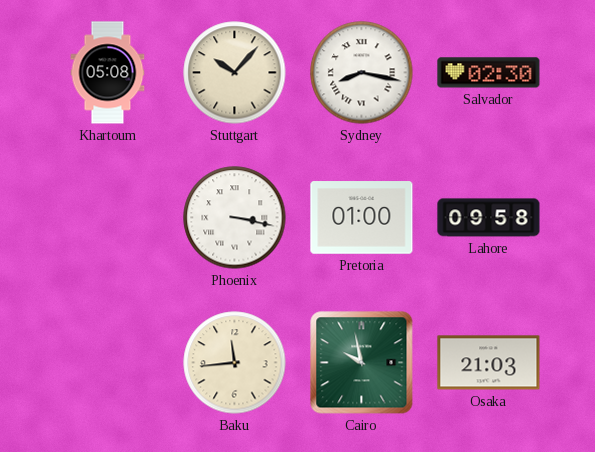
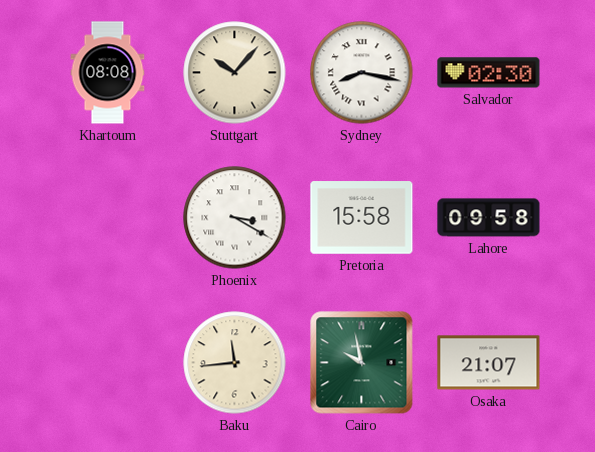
Khartoum: 05:08 -> 08:08
Phoenix: 3:17 -> 3:20
Pretoria: 01:00 -> 15:58
Osaka: 21:03 -> 21:07
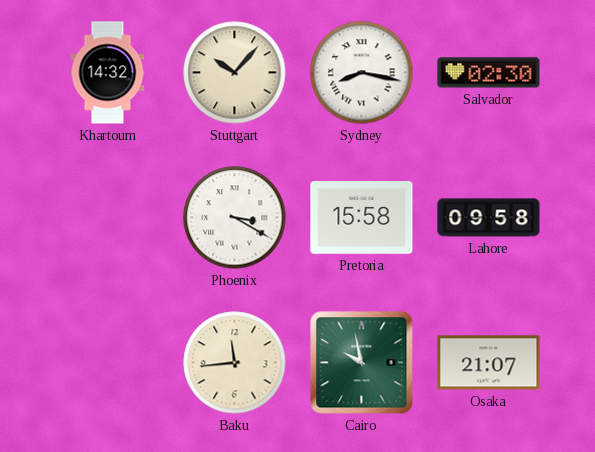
Khartoum: 08:08 -> 14:32
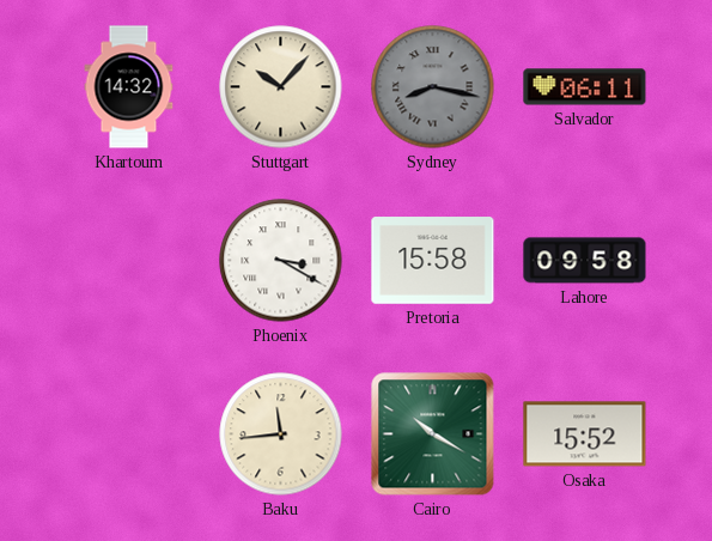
Sydney dial: white -> grey
Salvador: 02:30 -> 06:11
Cairo: 9:58 -> 10:20
Osaka: 21:07 -> 15:52
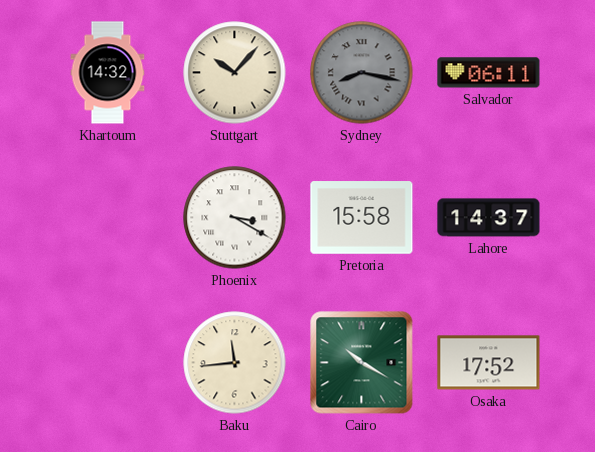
Lahore: 09:58 -> 14:37
Osaka: 15:52 -> 17:52
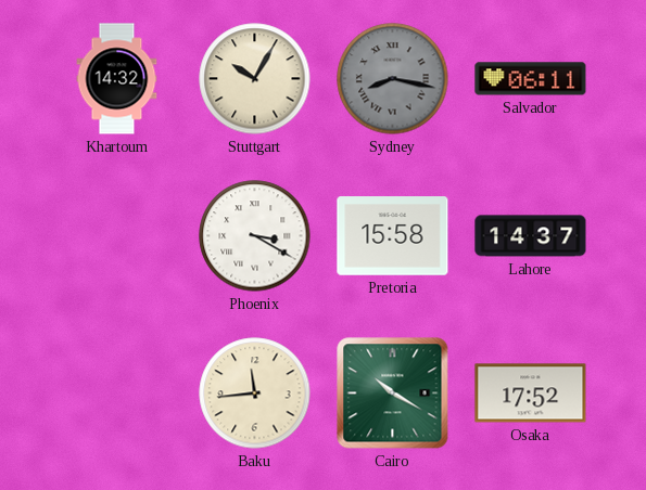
Stuttgart: 10:07 -> 10:05
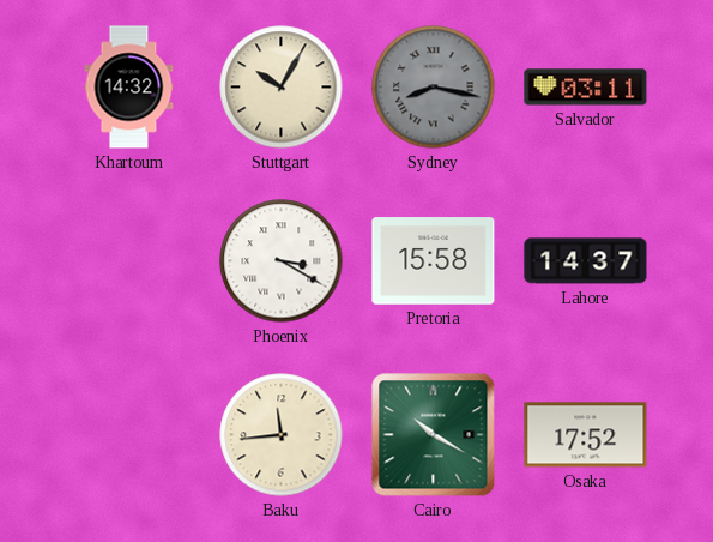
Salvador: 06:11 -> 03:11
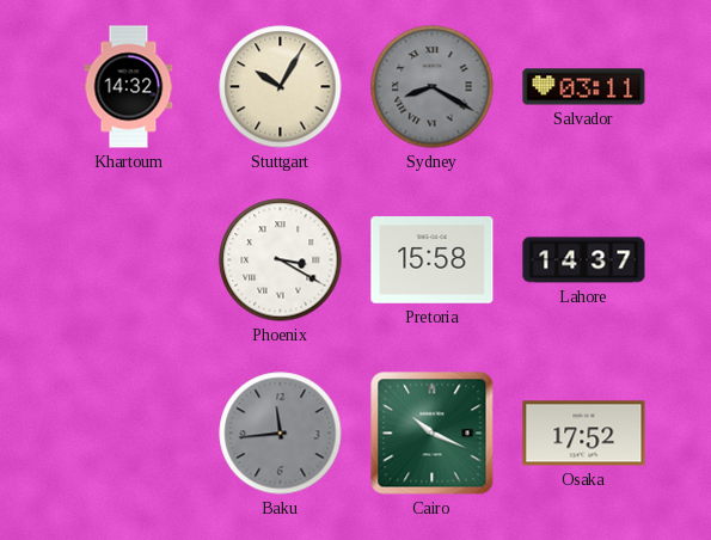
Sydney: 8:17 -> 8:20
Baku dial: cream -> grey
Cairo: 10:20 -> 10:19
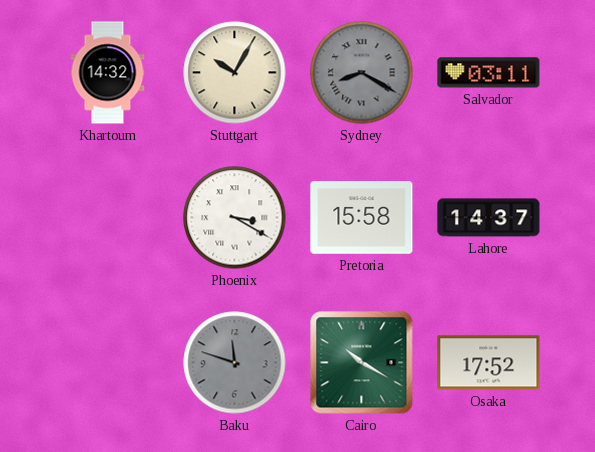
Baku: 11:44 -> 11:48
Cairo: 10:19 -> 10:20
